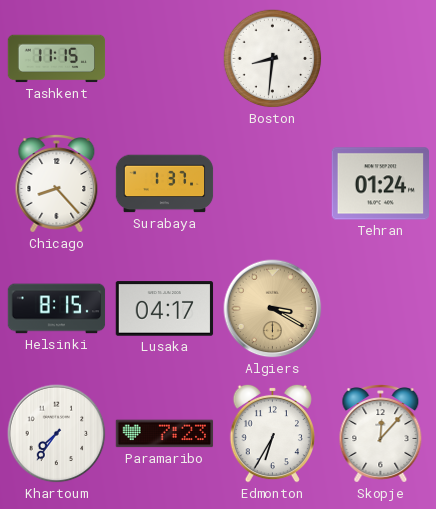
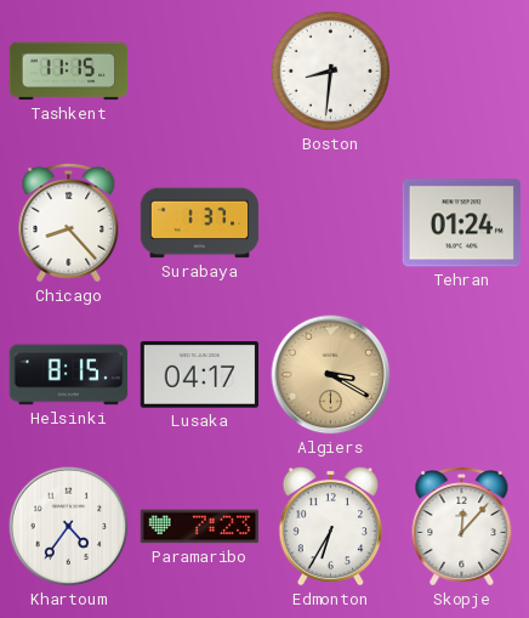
Khartoum: 7:36 -> 4:36
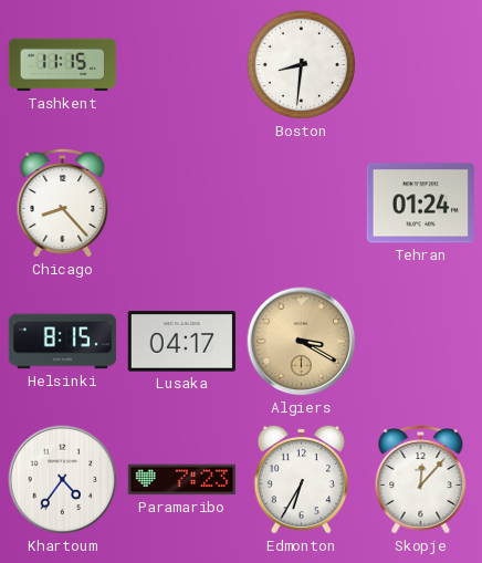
Surabaya: 1:37 -> none
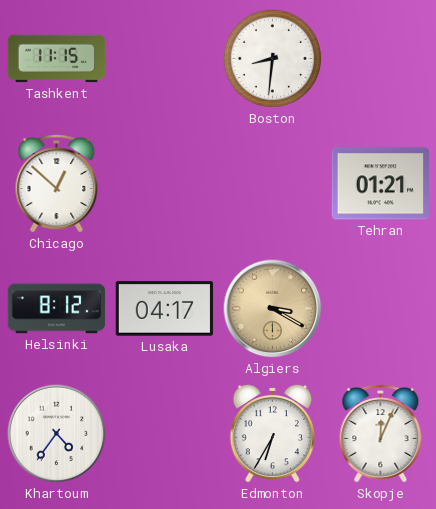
Chicago: 8:23 -> 12:52
Tehran: 01:24 -> 01:21
Helsinki: 8:15 -> 8:12
Paramaribo: 7:23 -> none
Skopje: 12:07 -> 12:04
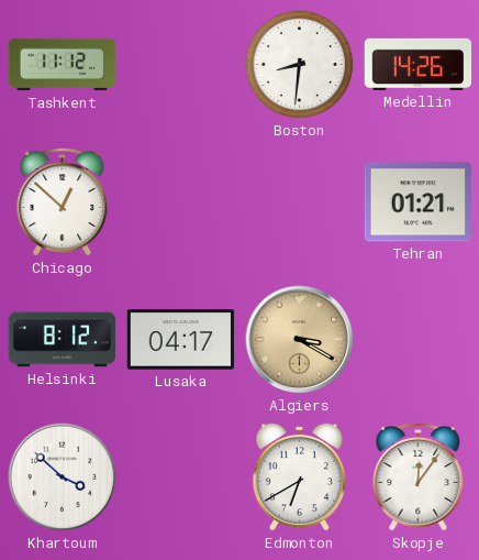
Tashkent: 11:15 -> 11:12
Medellin: none -> 14:26
Khartoum: 4:36 -> 3:52
Edmonton: 6:35 -> 6:40
Skopje: 12:04 -> 12:06
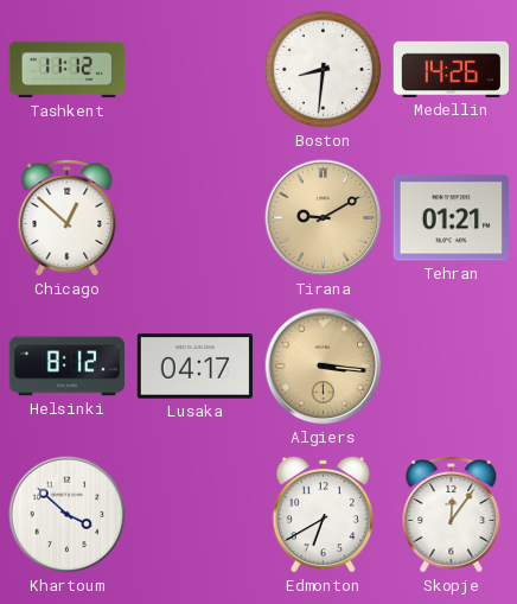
Tirana: none -> 9:10
Algiers: 3:20 -> 3:16
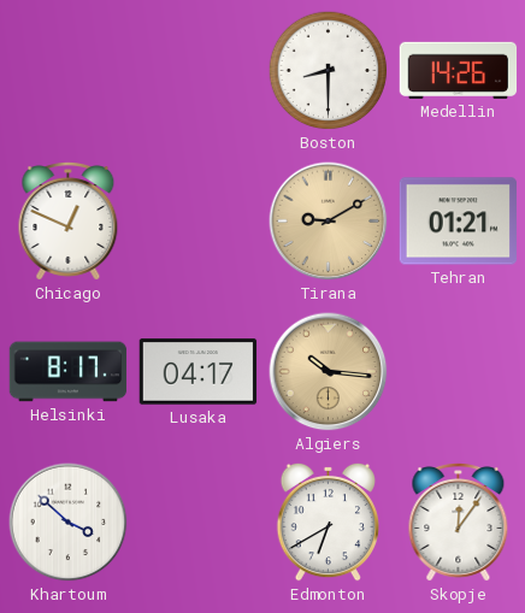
Tashkent: 11:12 -> none
Boston: 8:31 -> 8:30
Chicago: 12:52 -> 12:49
Helsinki: 8:12 -> 8:17
Algiers: 3:16 -> 10:16
